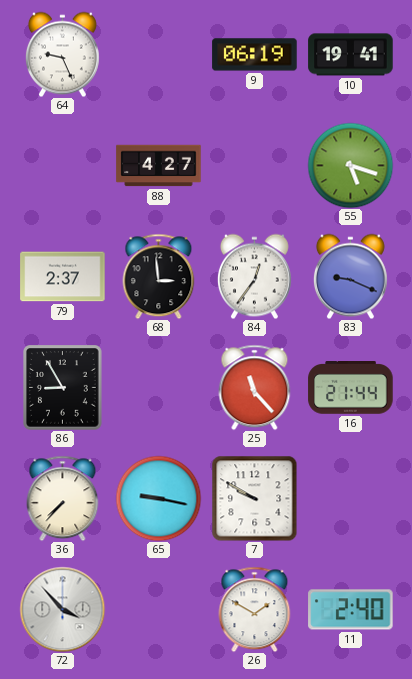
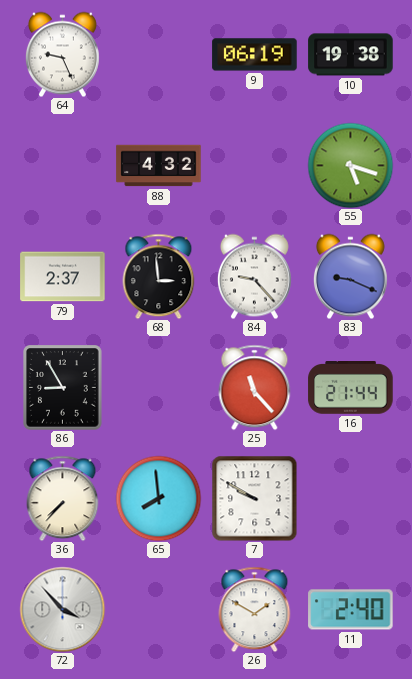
10: 19:41 -> 19:38
88: 4:27 -> 4:32
84: 12:36 -> 9:23
65: 9:17 -> 7:59
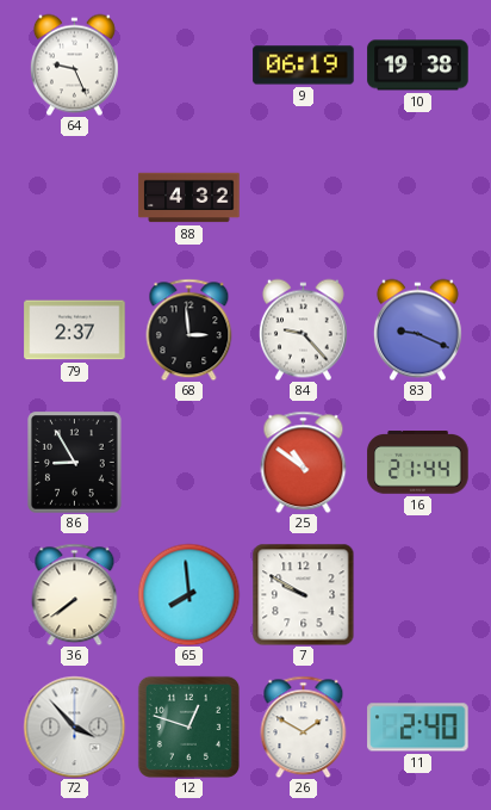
55: 5:18 -> none
25: 11:23 -> 10:51
36: 7:37 -> 7:39
12: none -> 12:48
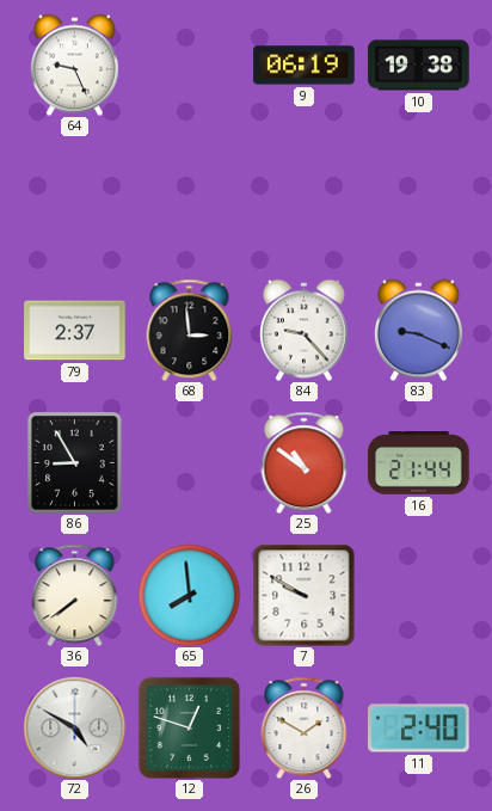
88: 4:32 -> none
72: 3:53 -> 4:50
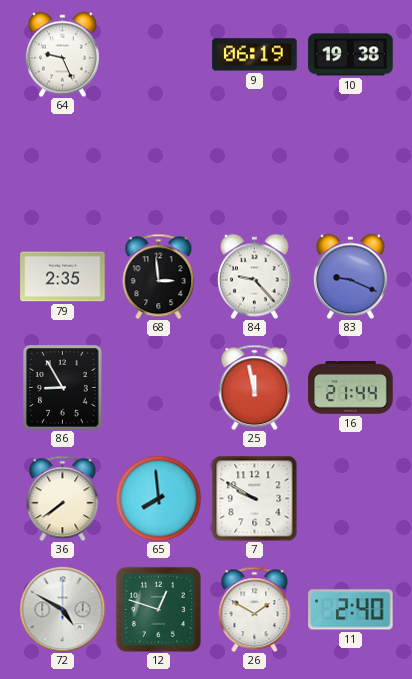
79: 2:37 -> 2:35
25: 10:51 -> 11:58
